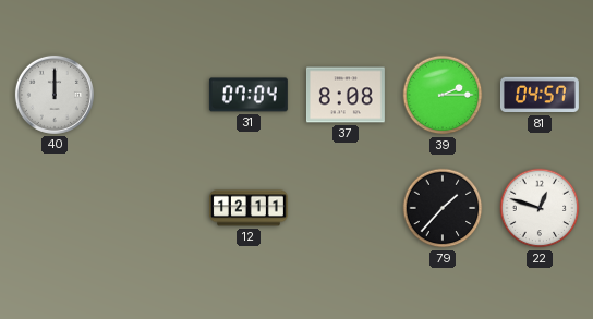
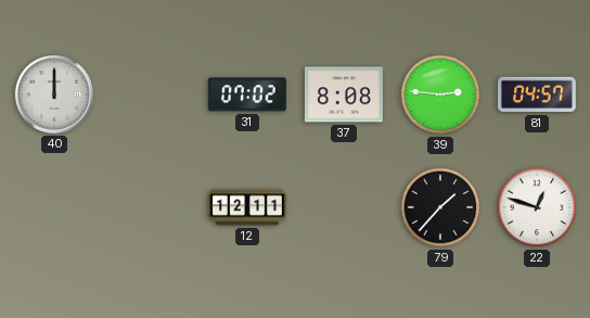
31: 07:04 -> 07:02
39: 2:15 -> 2:46
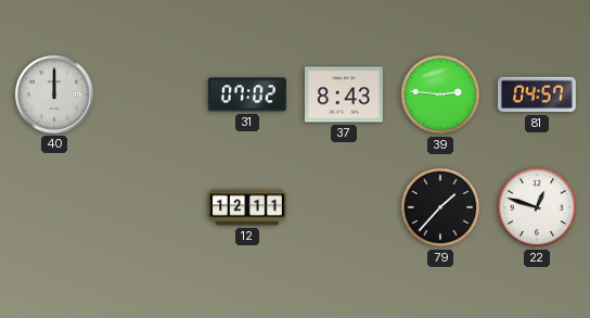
37: 8:08 -> 8:43
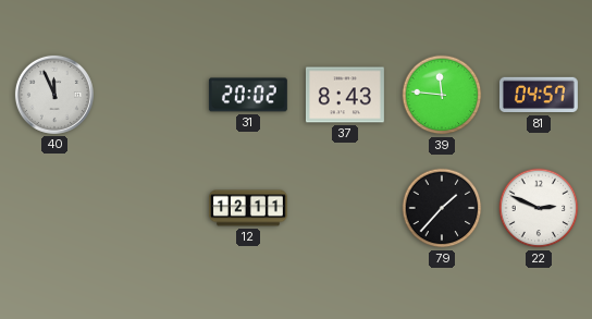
40: 12:00 -> 11:56
31: 07:02 -> 20:02
39: 2:46 -> 11:46
22: 12:48 -> 2:49
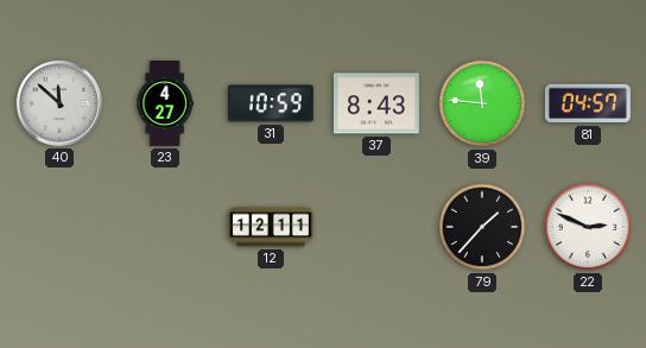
40: 11:56 -> 11:52
23: none -> 4:27
31: 20:02 -> 10:59
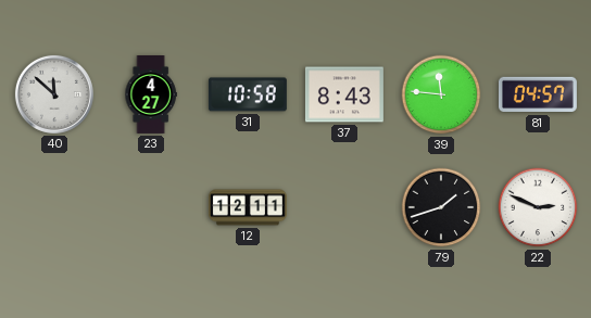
31: 10:59 -> 10:58
79: 1:37 -> 1:42
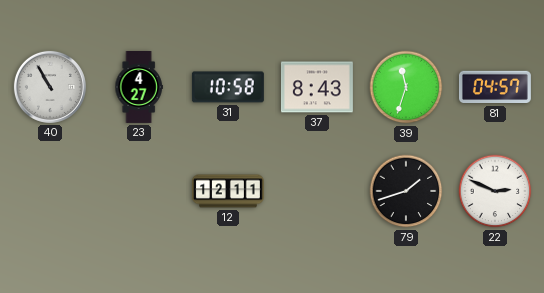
40: 11:52 -> 10:55
39: 11:46 -> 11:33
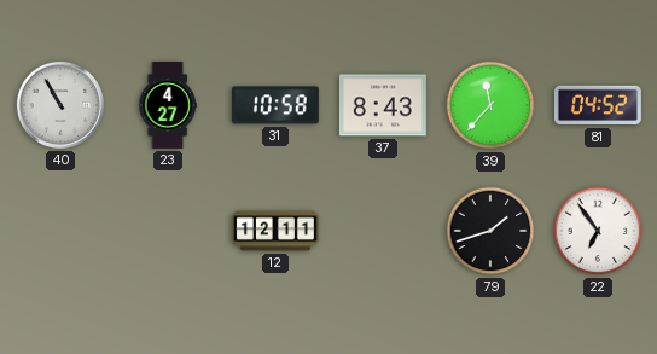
39: 11:33 -> 11:37
81: 04:57 -> 04:52
22: 2:49 -> 6:54
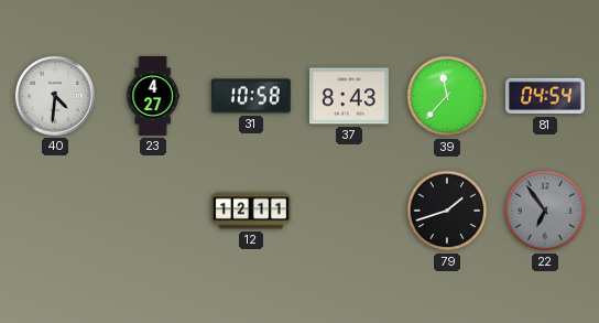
40: 10:55 -> 4:31
81: 04:52 -> 04:54
22 dial: white -> grey
